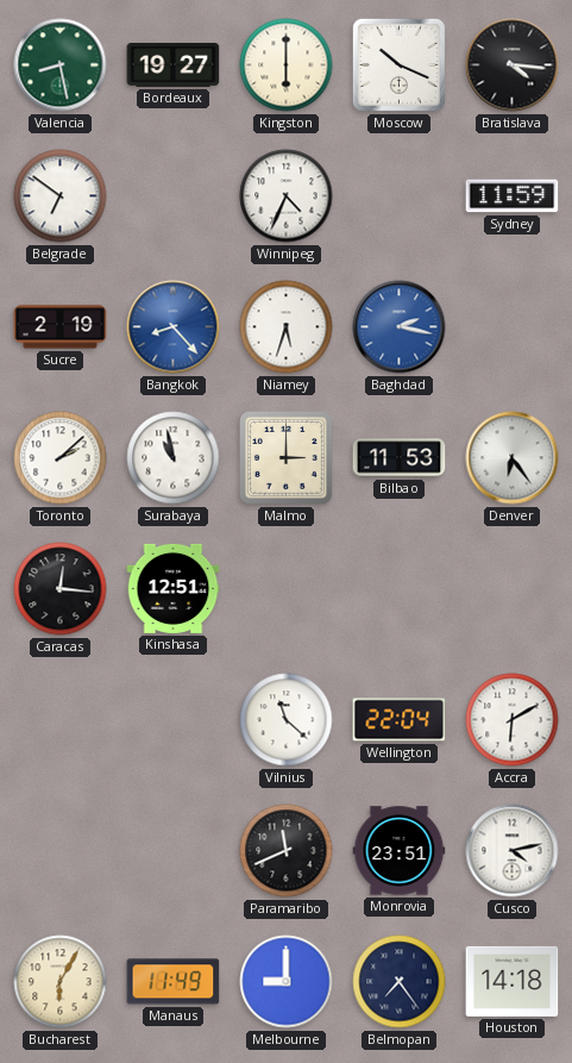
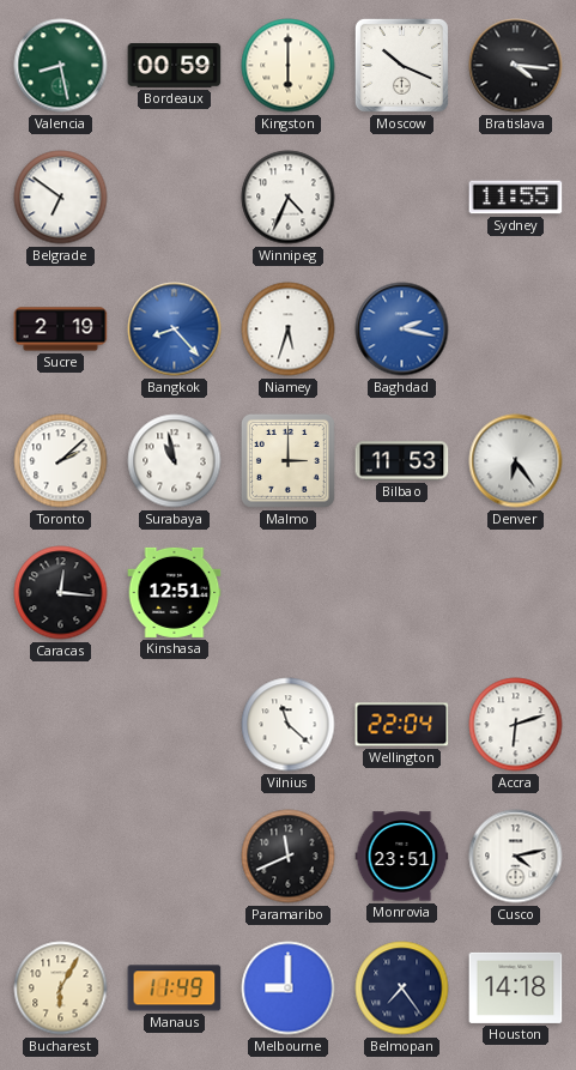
Bordeaux: 19:27 -> 00:59
Sydney: 11:59 -> 11:55
Accra: 6:10 -> 6:12
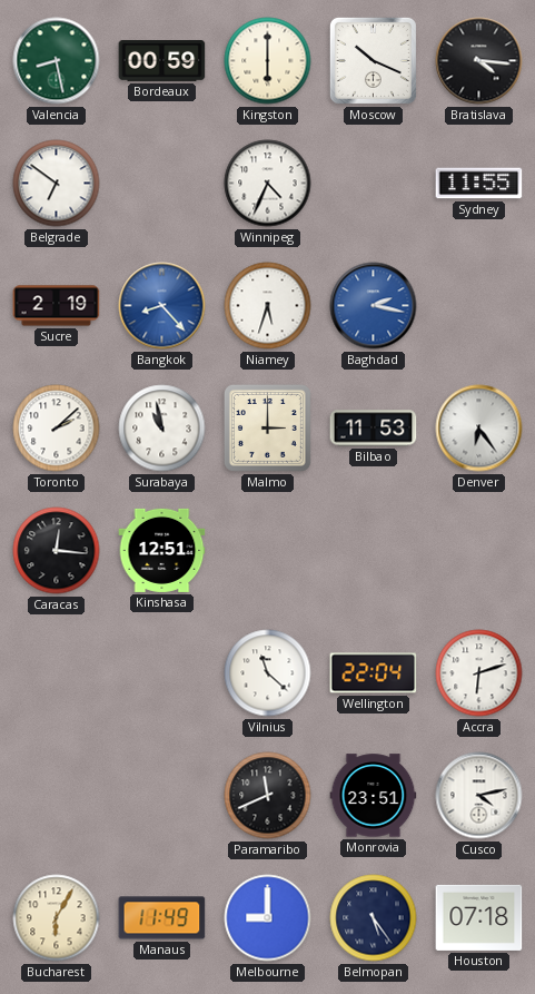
Belmopan: 7:24 -> 5:24
Houston: 14:18 -> 07:18
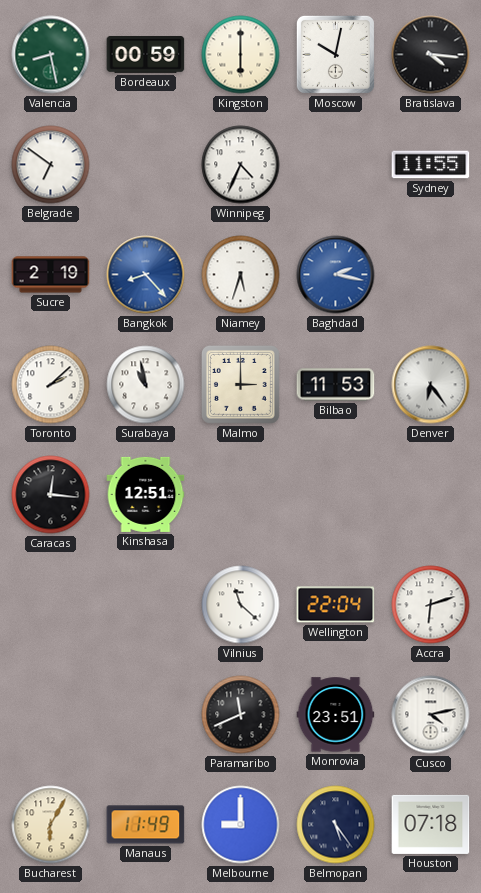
Moscow: 10:19 -> 10:02
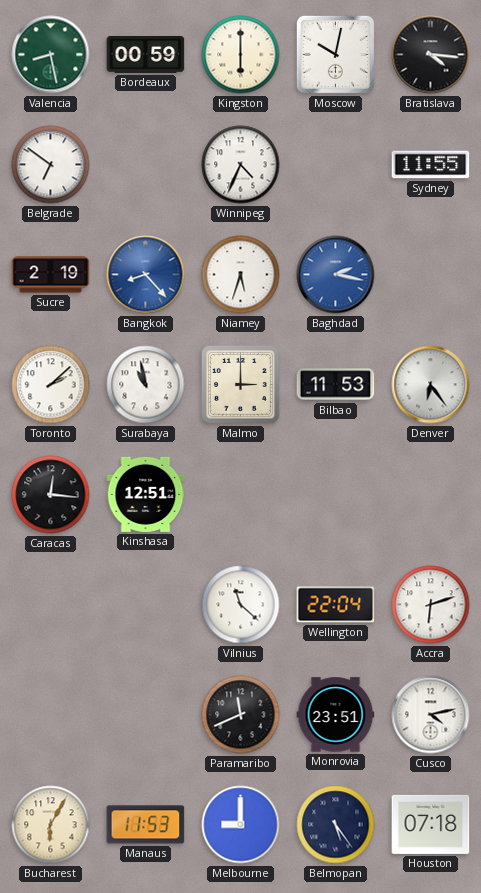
Manaus: 11:49 -> 11:53
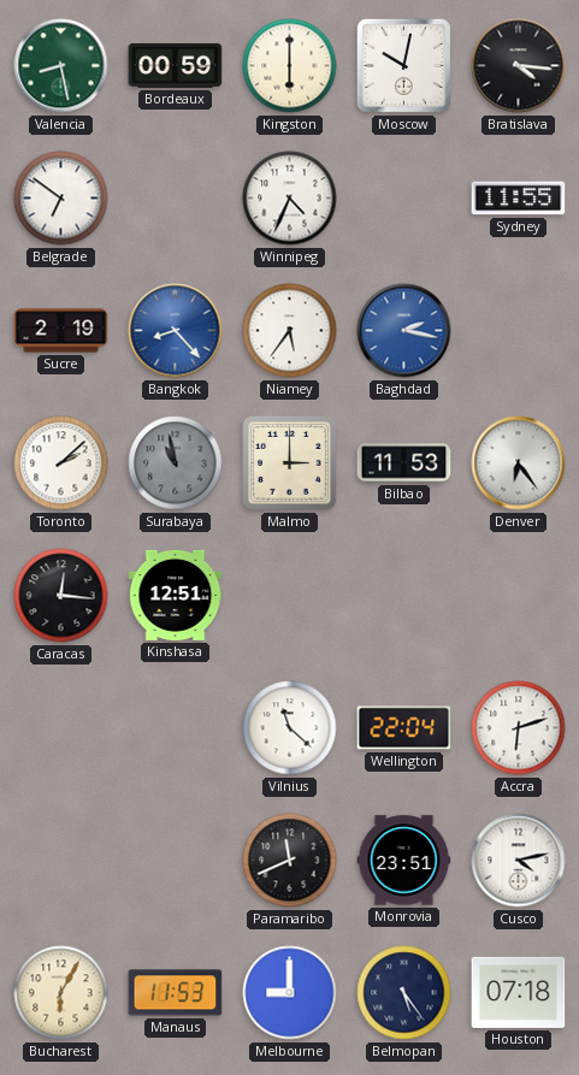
Niamey: 5:33 -> 5:36
Surabaya dial: white -> grey
